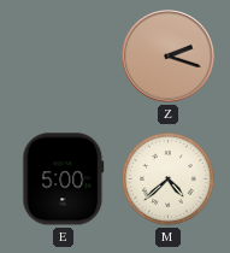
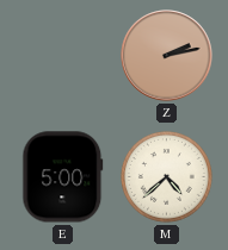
Z: 2:18 -> 2:13
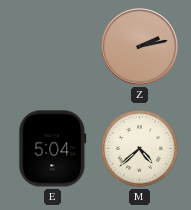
E: 5:00 -> 5:04
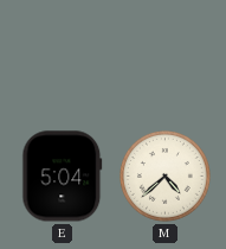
Z: 2:13 -> none
